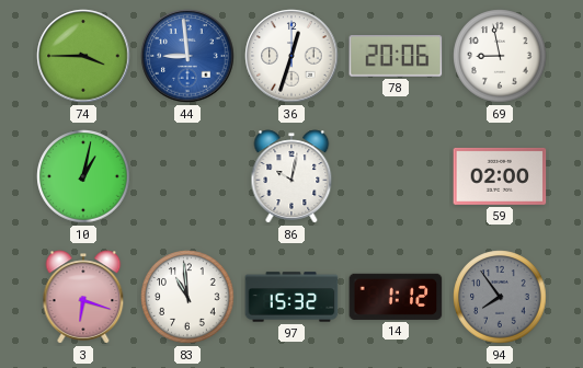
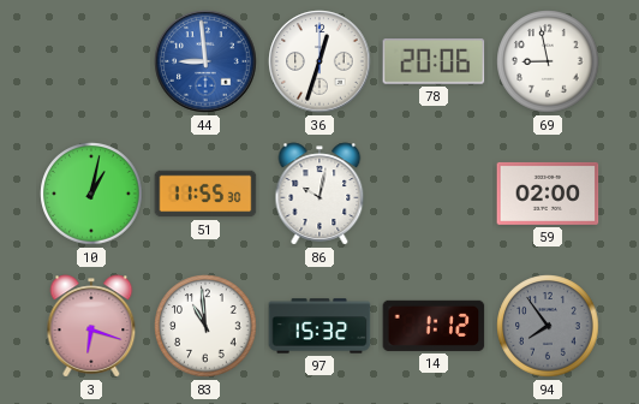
74: 3:45 -> none
51: none -> 11:55
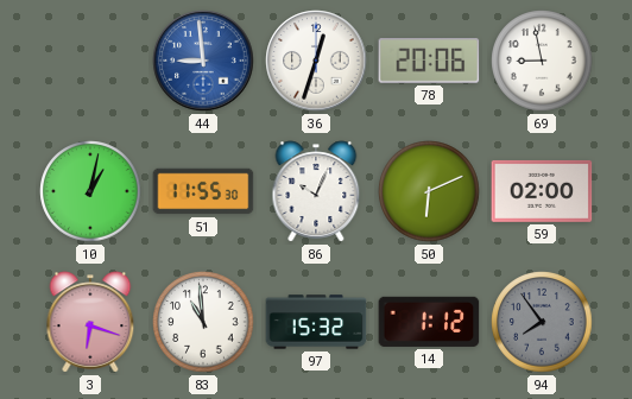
86: 10:02 -> 10:04
50: none -> 6:11
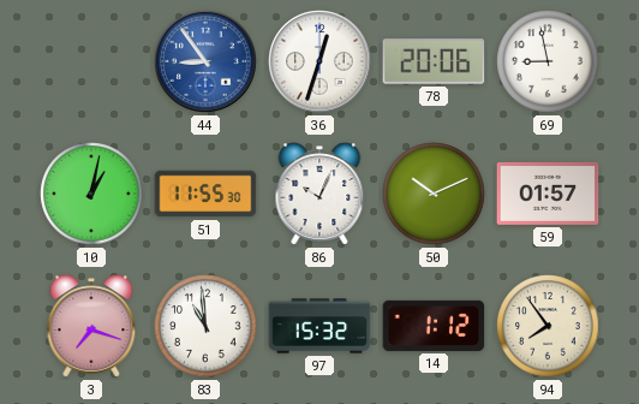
44: 8:59 -> 8:54
50: 6:11 -> 10:11
59: 02:00 -> 01:57
3: 6:18 -> 7:18
94 dial: grey -> cream
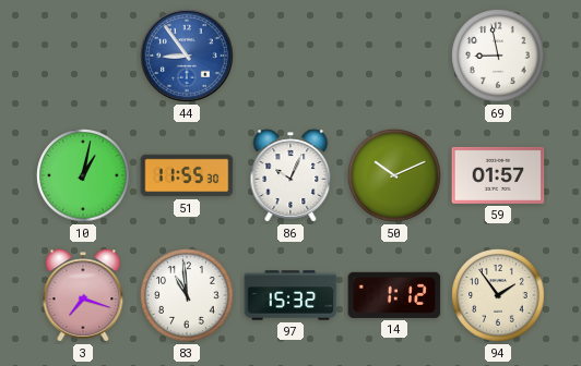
36: 12:33 -> none
78: 20:06 -> none
94: 7:54 -> 1:54
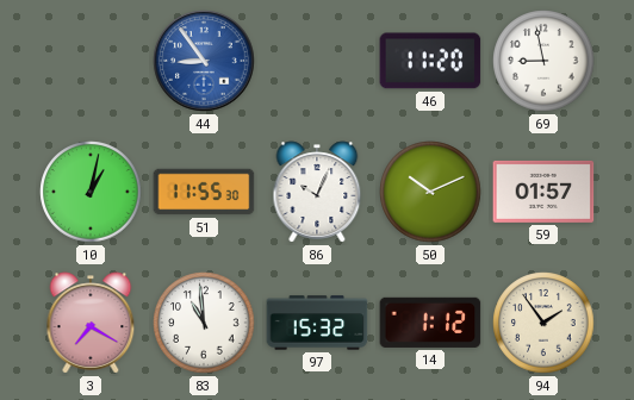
46: none -> 11:20
3: 7:18 -> 7:20
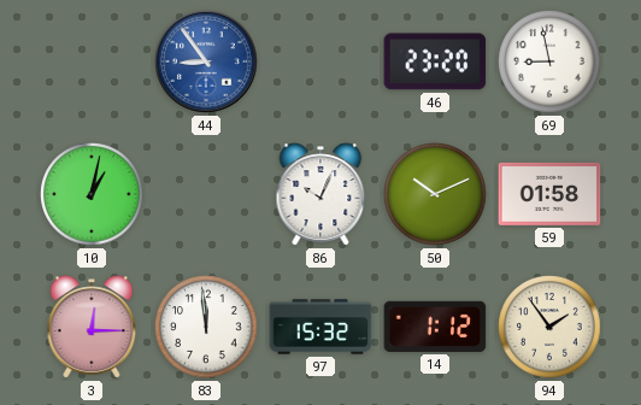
46: 11:20 -> 23:20
51: 11:55 -> none
59: 01:57 -> 01:58
3: 7:20 -> 12:15
83: 10:59 -> 11:59
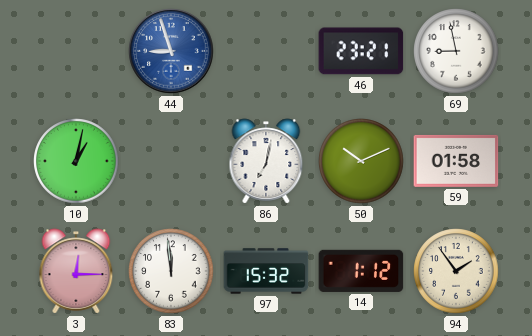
44: 8:54 -> 8:57
46: 23:20 -> 23:21
86: 10:04 -> 7:02
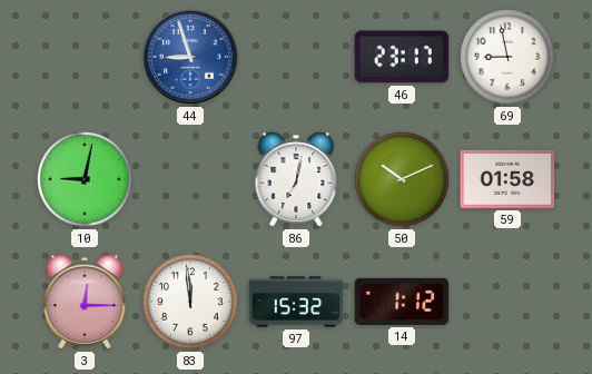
46: 23:21 -> 23:17
10: 1:02 -> 9:02
94: 1:54 -> none
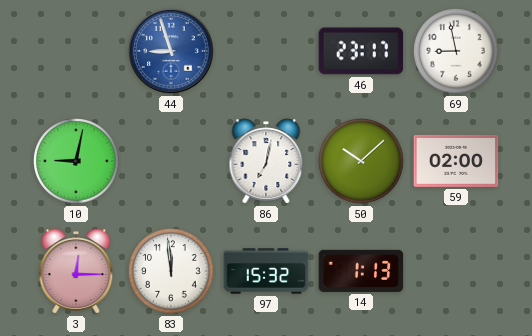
50: 10:11 -> 10:08
59: 01:58 -> 02:00
14: 1:12 -> 1:13
